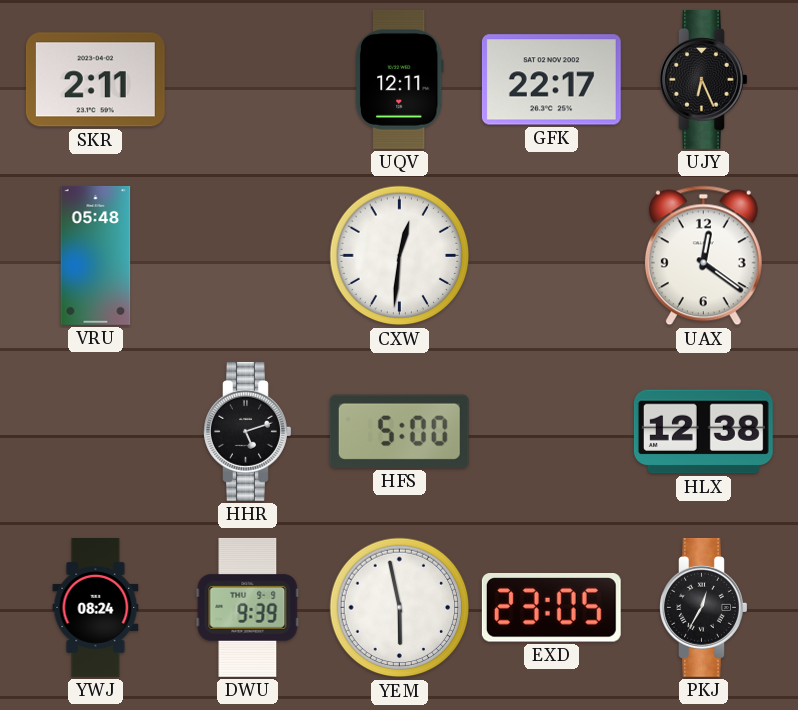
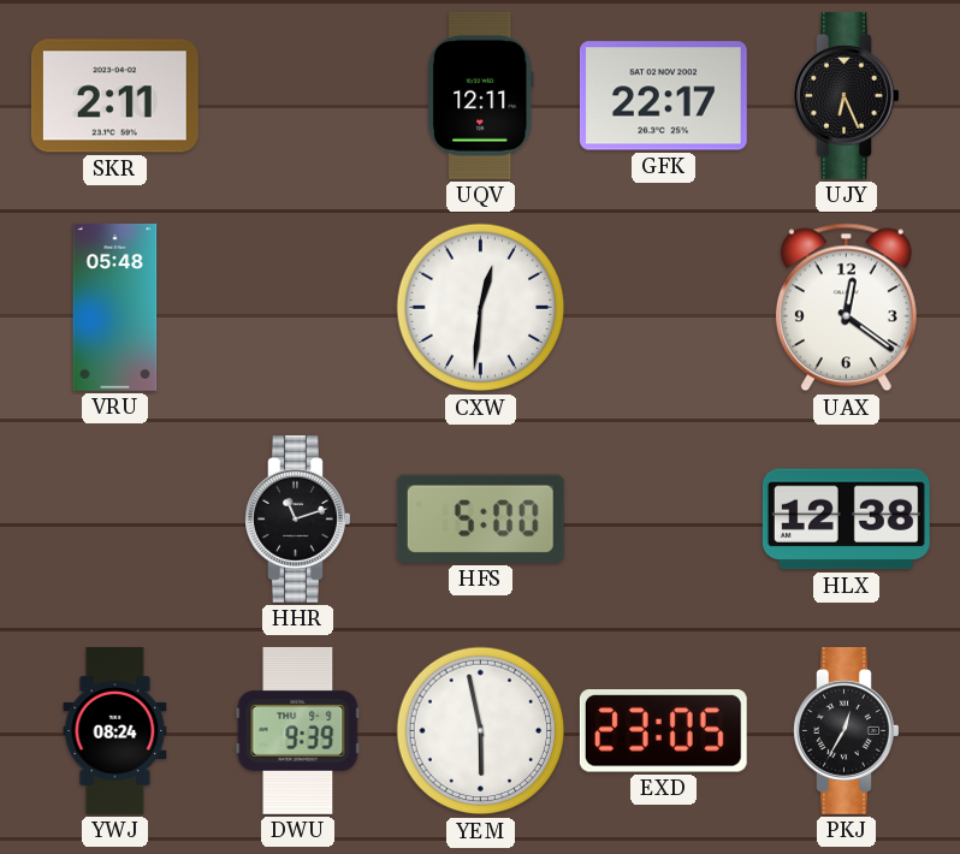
HHR: 5:12 -> 11:12
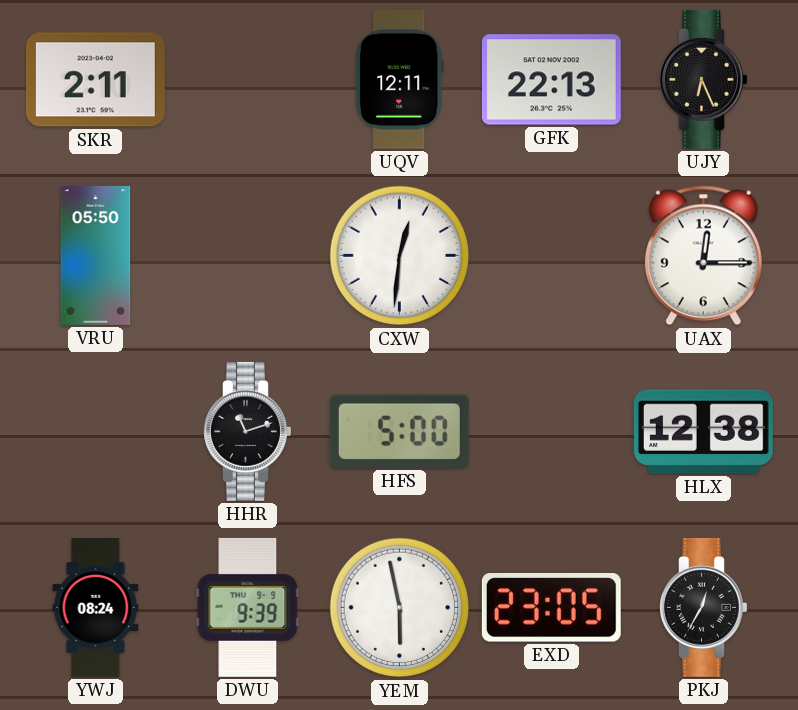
GFK: 22:17 -> 22:13
VRU: 05:48 -> 05:50
UAX: 12:21 -> 12:15
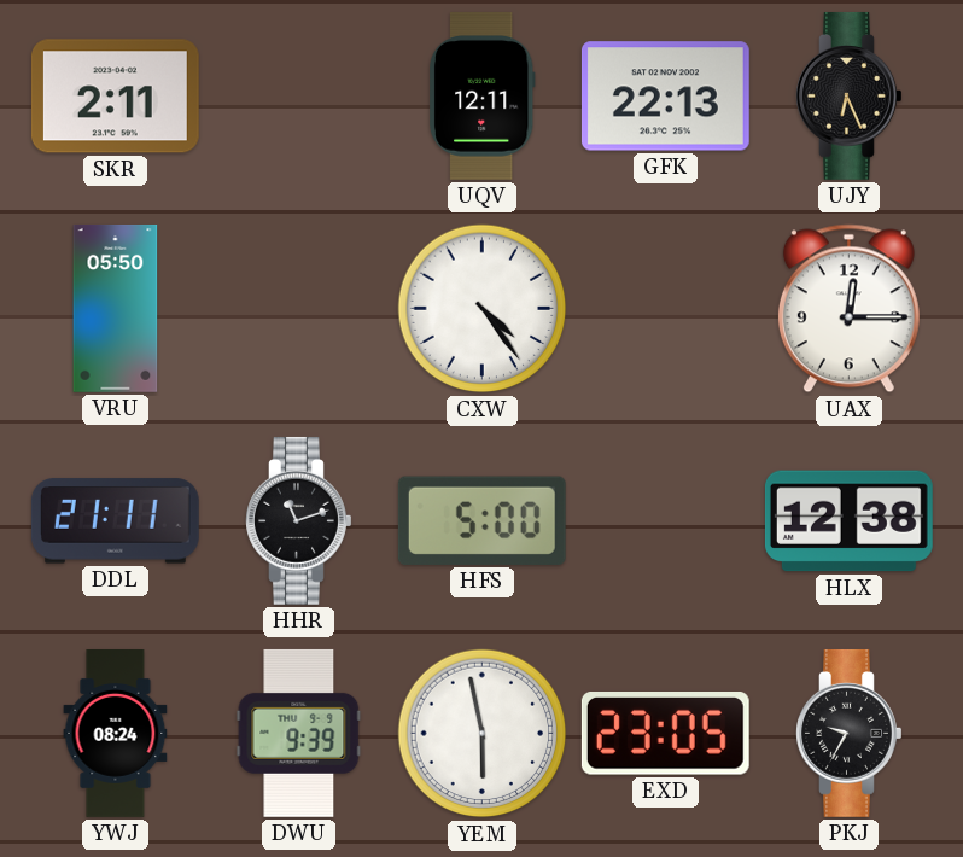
CXW: 12:31 -> 4:24
DDL: none -> 21:11
PKJ: 12:35 -> 9:35
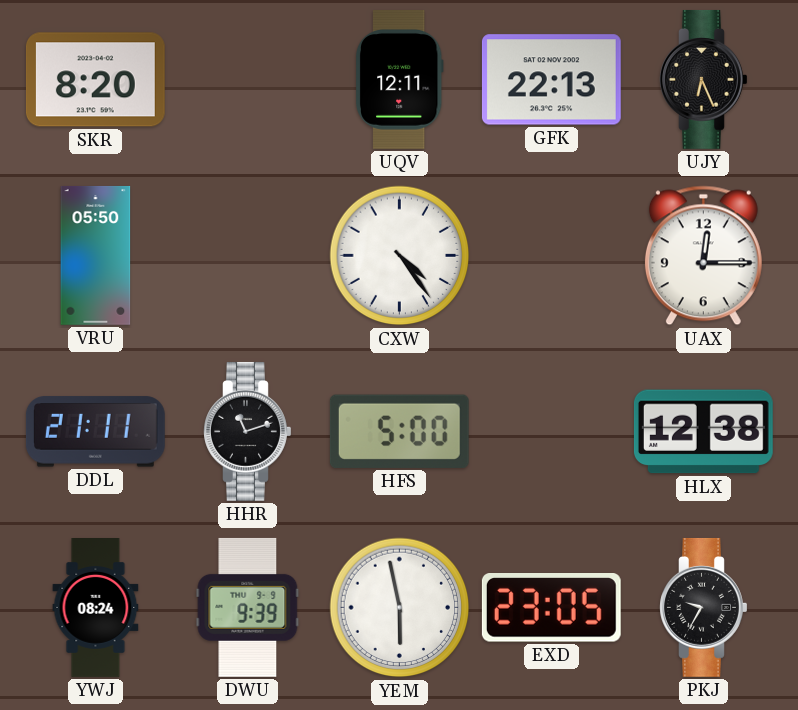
SKR: 2:11 -> 8:20
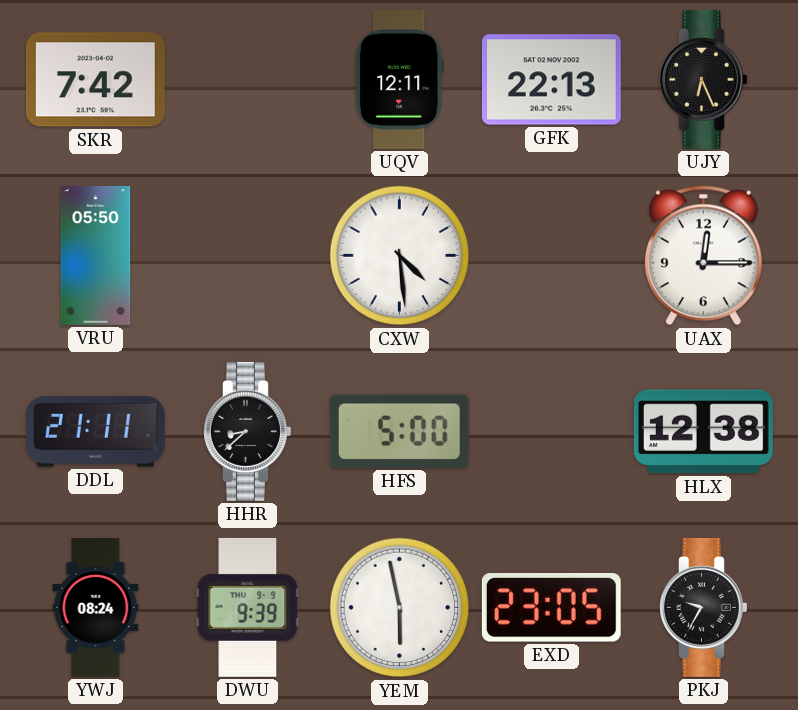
SKR: 8:20 -> 7:42
CXW: 4:24 -> 4:29
HHR: 11:12 -> 8:38
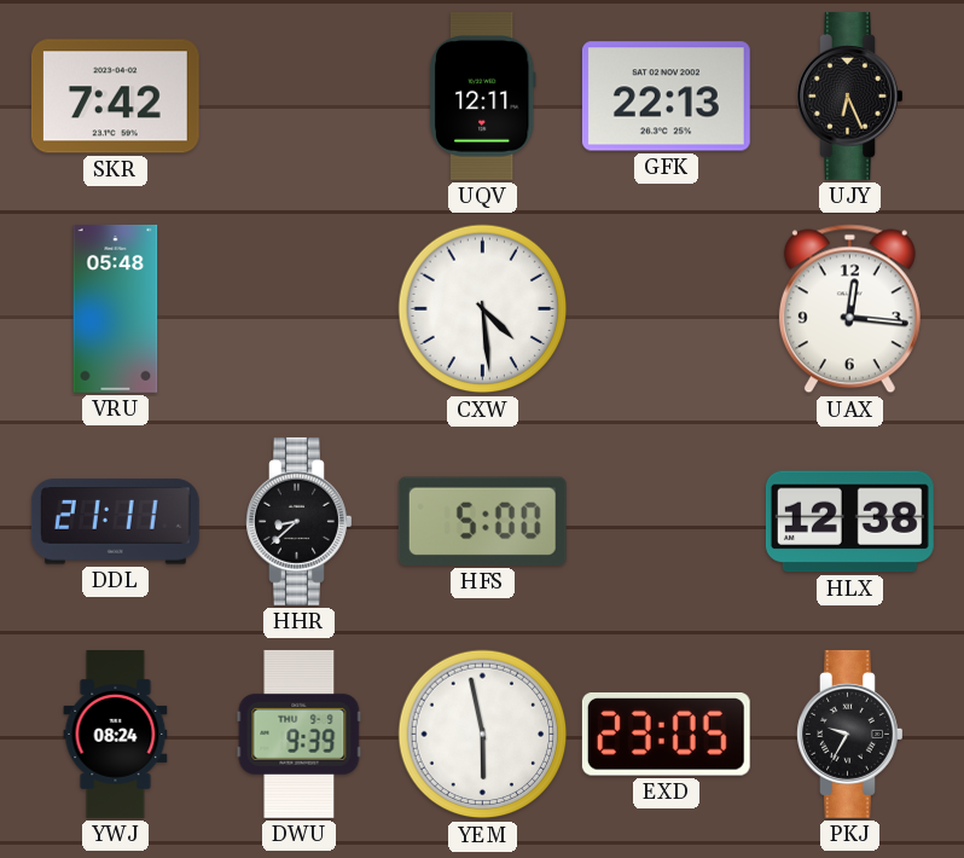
VRU: 05:50 -> 05:48
UAX: 12:15 -> 12:16
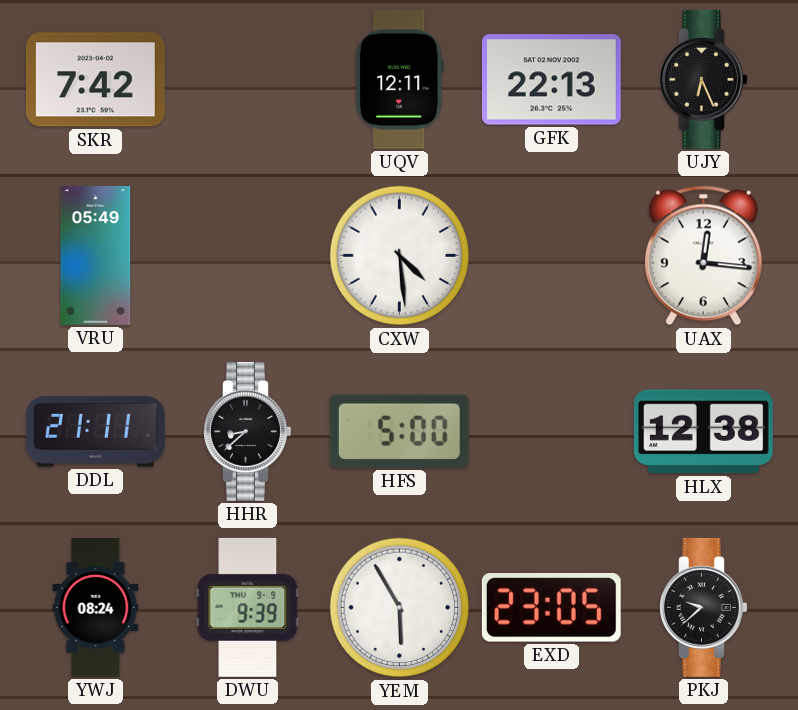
VRU: 05:48 -> 05:49
YEM: 5:58 -> 5:55
PKJ: 9:35 -> 9:38
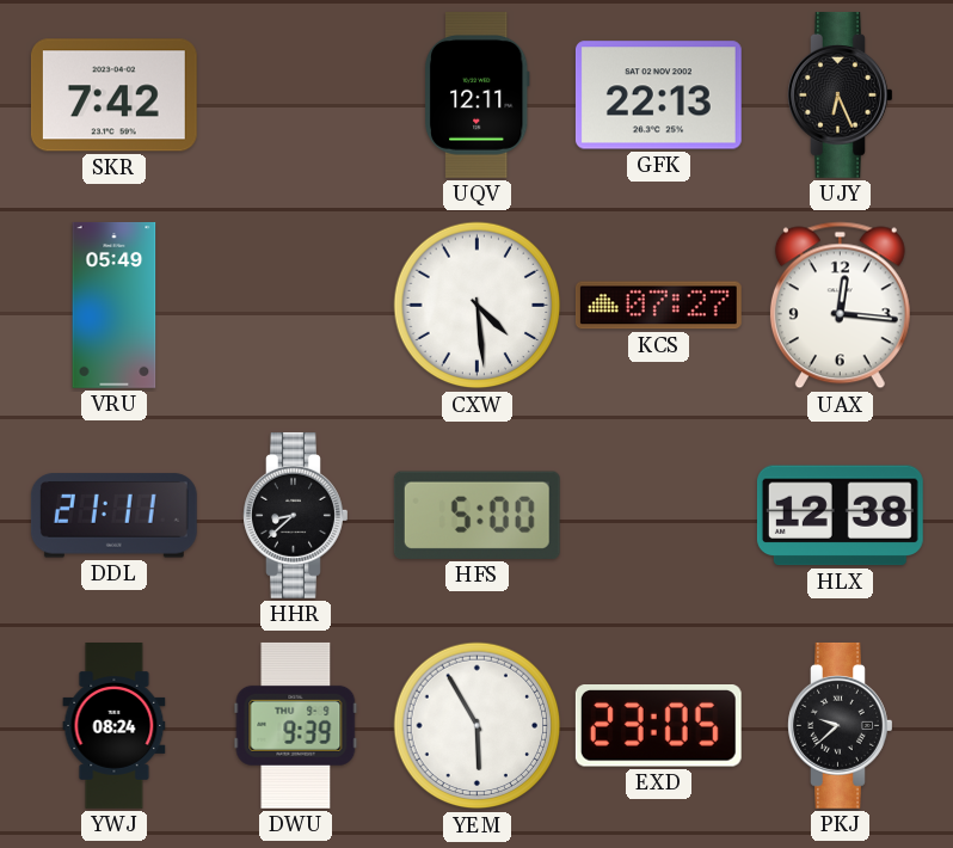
KCS: none -> 07:27
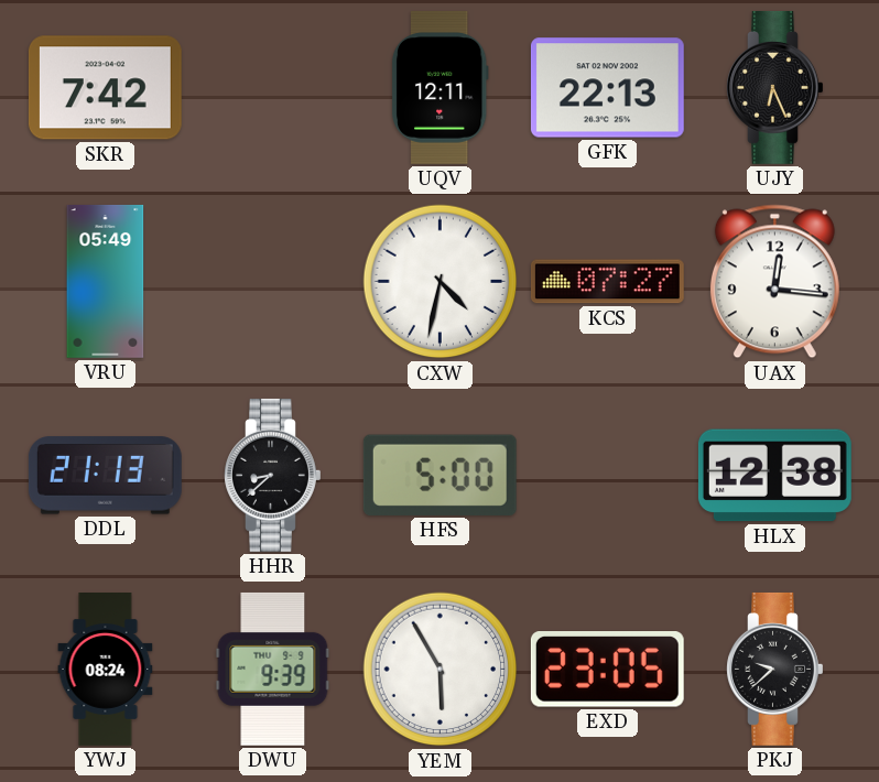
CXW: 4:29 -> 4:32
DDL: 21:11 -> 21:13
